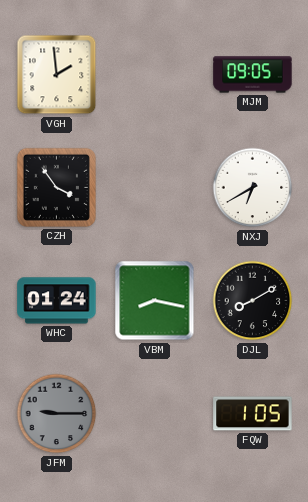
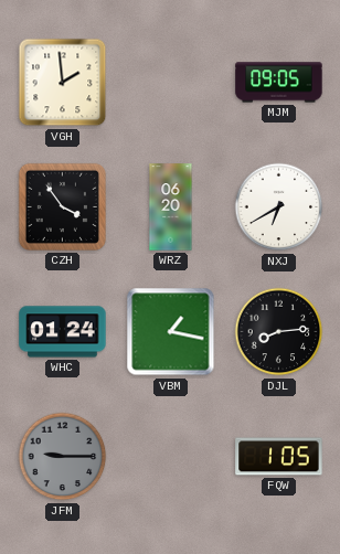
WRZ: none -> 06:20
VBM: 8:17 -> 1:17
DJL: 8:10 -> 8:14
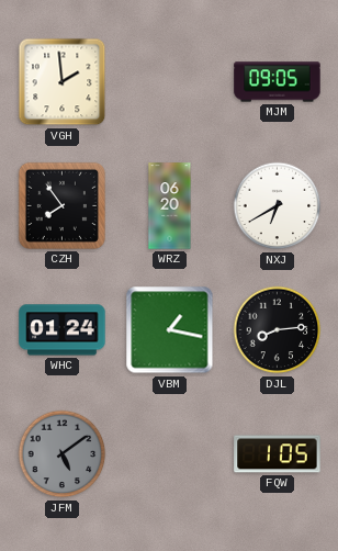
CZH: 3:54 -> 7:54
JFM: 9:15 -> 5:09
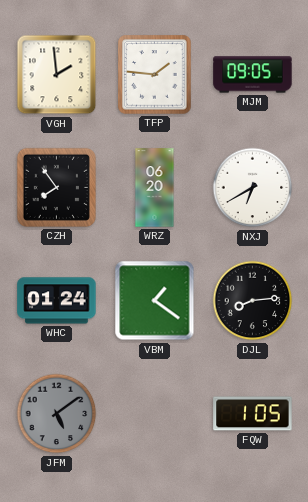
TFP: none -> 1:46
VBM: 1:17 -> 1:21
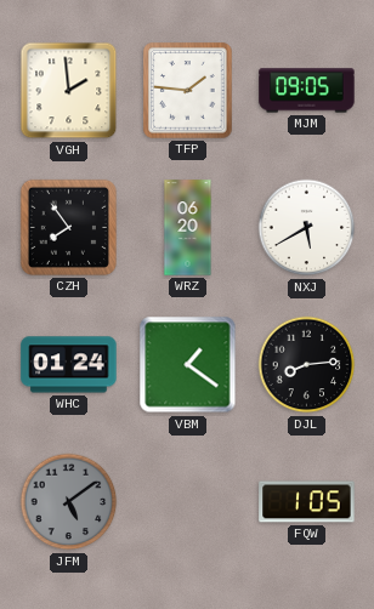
NXJ: 6:40 -> 5:40
